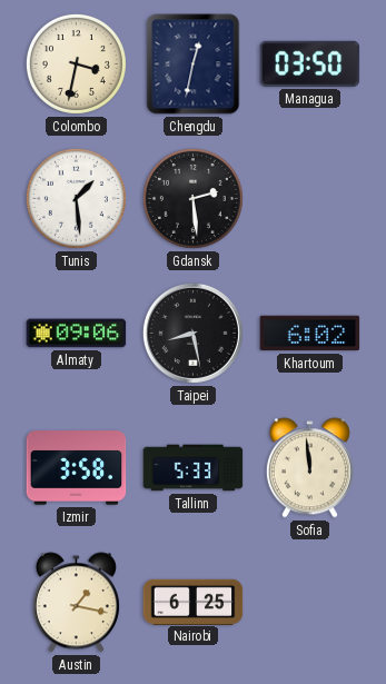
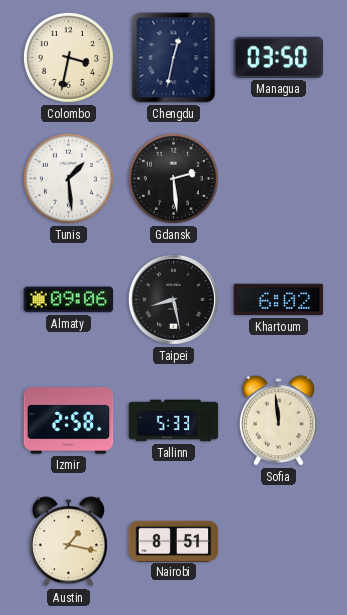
Izmir: 3:58 -> 2:58
Nairobi: 6:25 -> 8:51
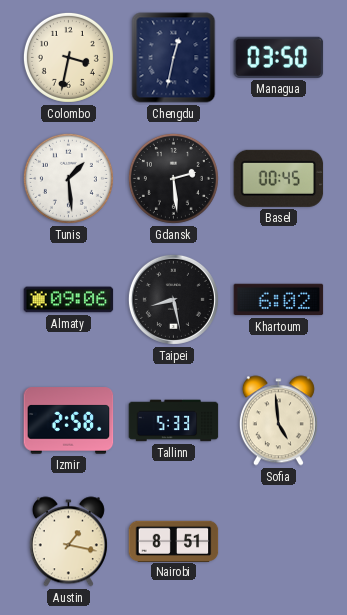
Basel: none -> 00:45
Sofia: 11:59 -> 4:59
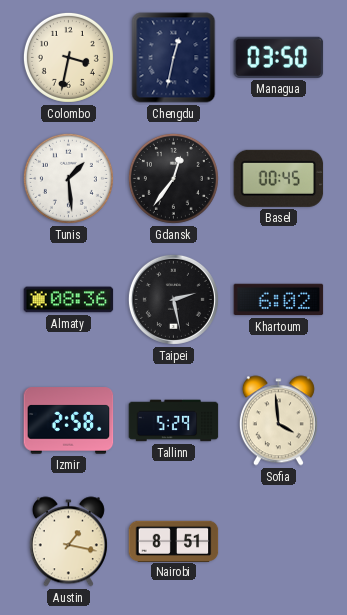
Gdansk: 2:29 -> 12:36
Almaty: 09:06 -> 08:36
Taipei: 8:28 -> 2:28
Tallinn: 5:33 -> 5:29
Sofia: 4:59 -> 3:59
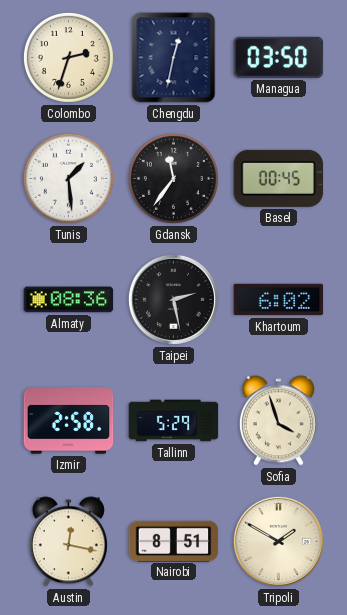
Colombo: 3:32 -> 2:33
Gdansk: 12:36 -> 11:36
Sofia: 3:59 -> 3:57
Austin: 1:17 -> 12:17
Tripoli: none -> 1:50
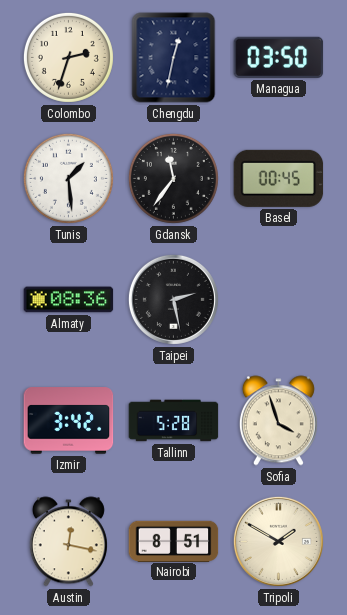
Khartoum: 6:02 -> none
Izmir: 2:58 -> 3:42
Tallinn: 5:29 -> 5:28
